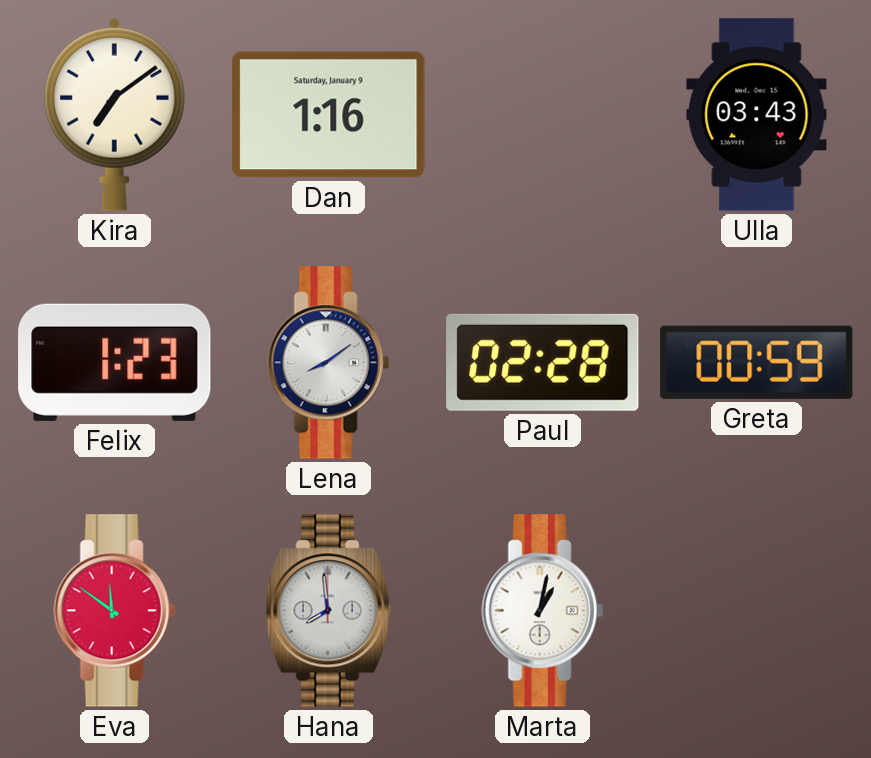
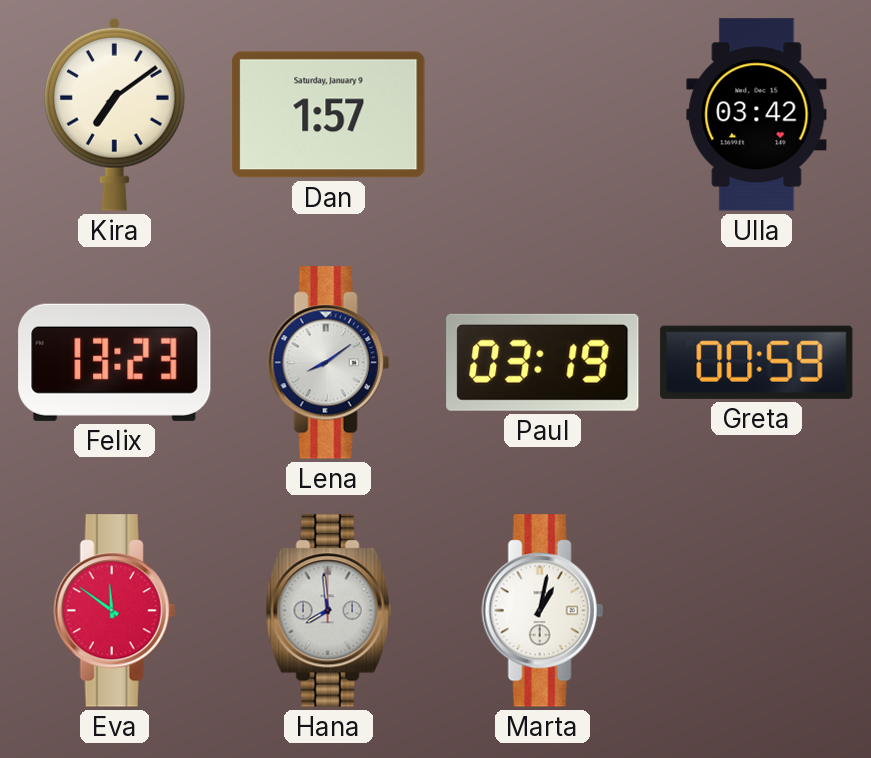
Dan: 1:16 -> 1:57
Ulla: 03:43 -> 03:42
Felix: 1:23 -> 13:23
Paul: 02:28 -> 03:19
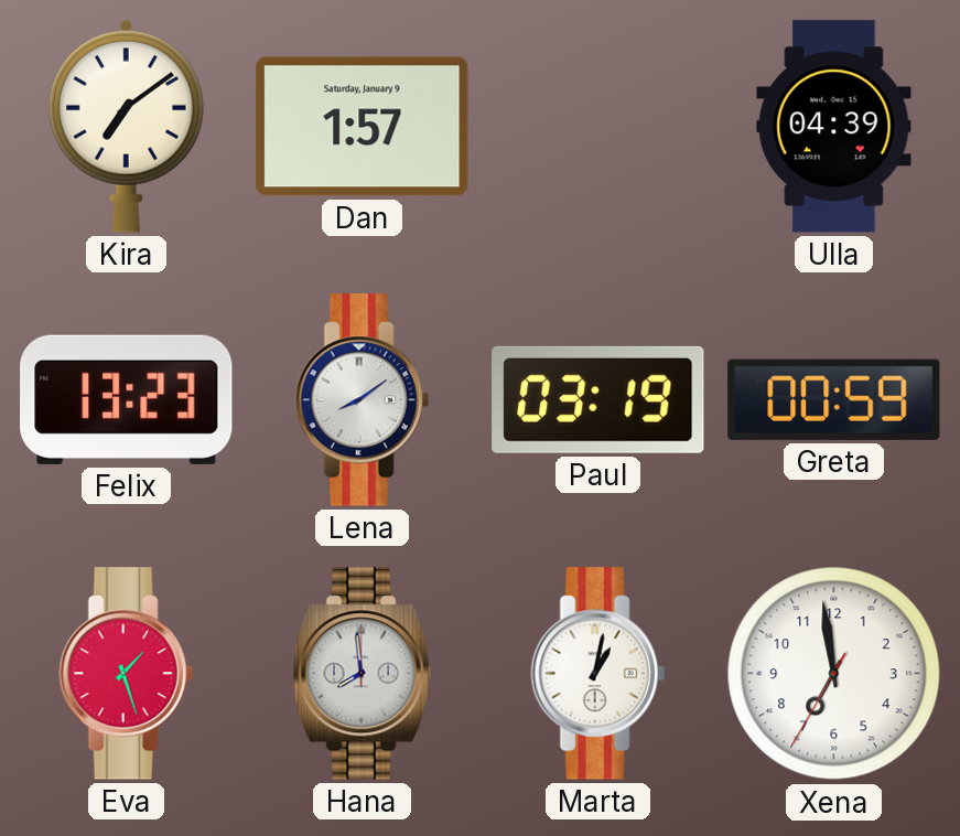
Ulla: 03:42 -> 04:39
Eva: 11:51 -> 1:27
Xena: none -> 6:58
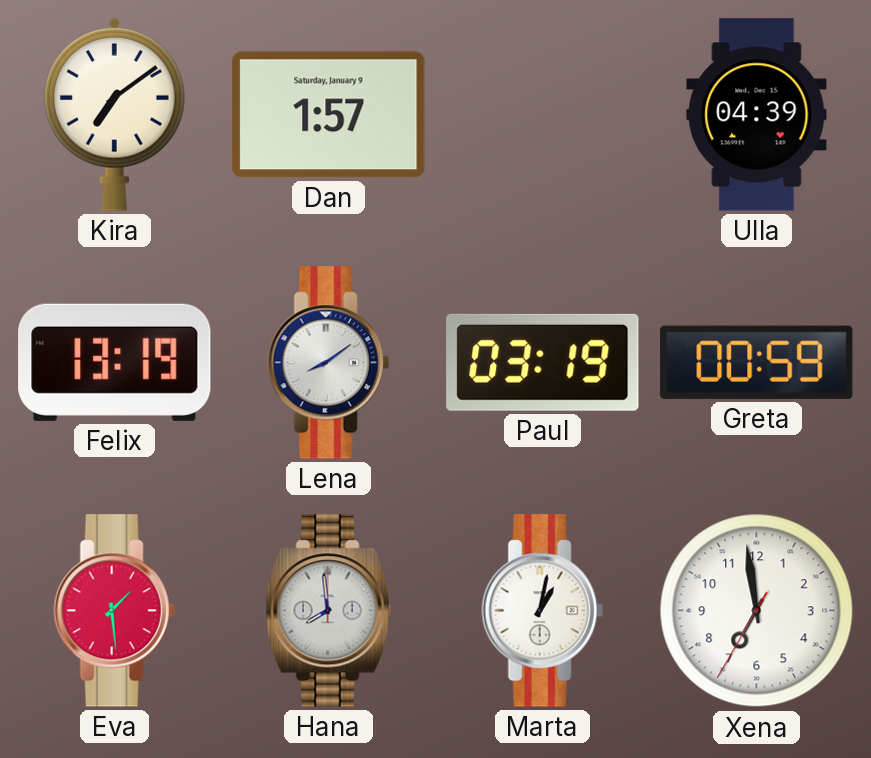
Felix: 13:23 -> 13:19
Eva: 1:27 -> 1:29
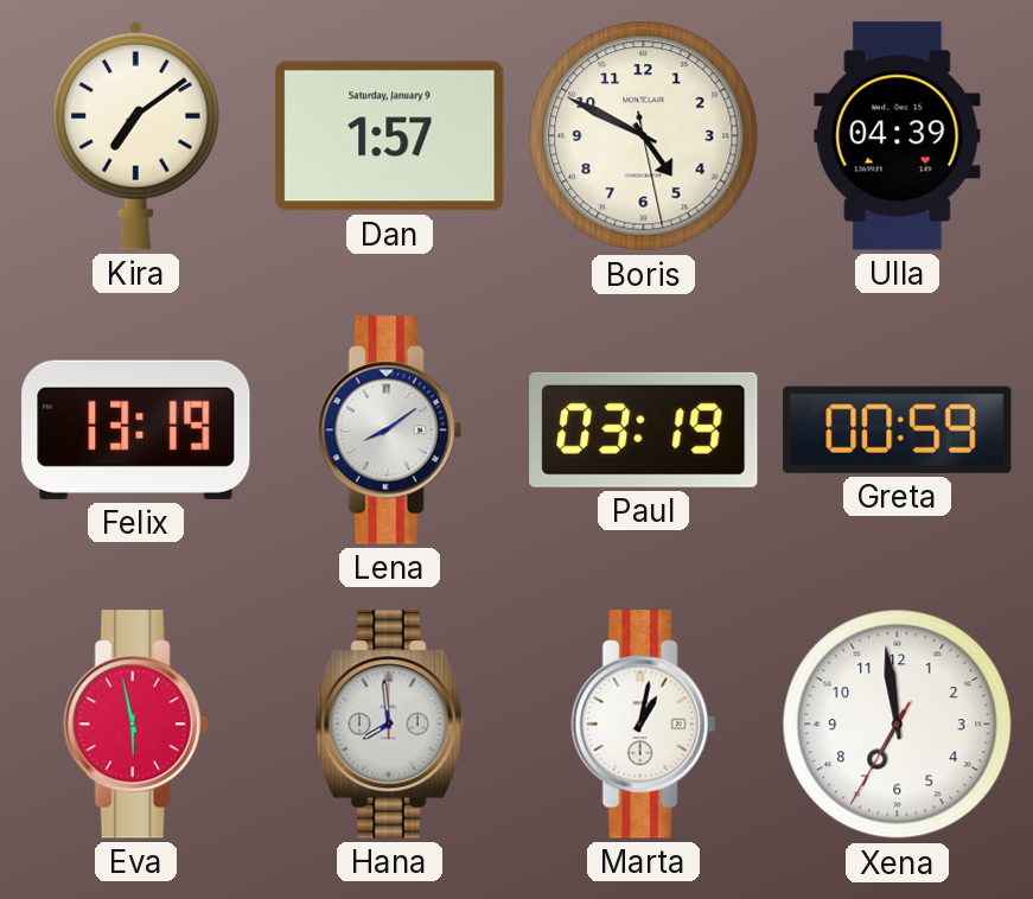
Boris: none -> 4:49
Eva: 1:29 -> 5:58
